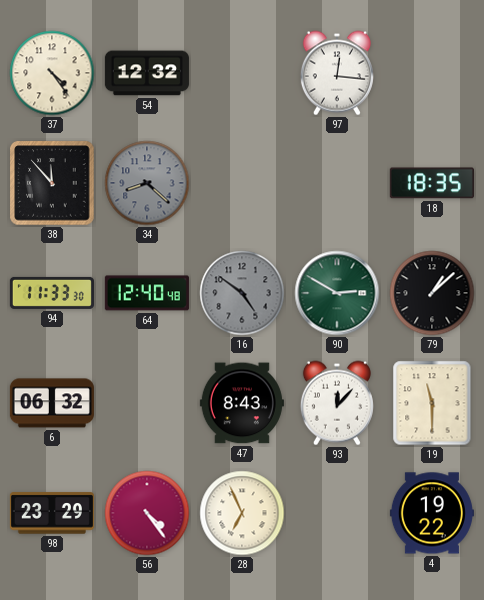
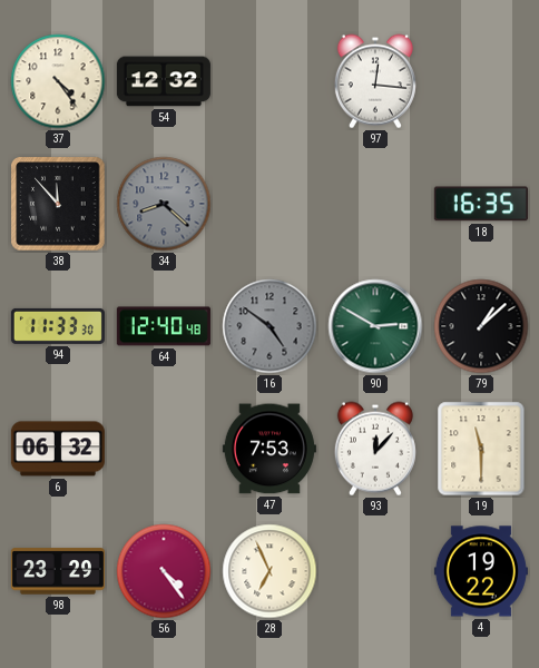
18: 18:35 -> 16:35
47: 8:43 -> 7:53
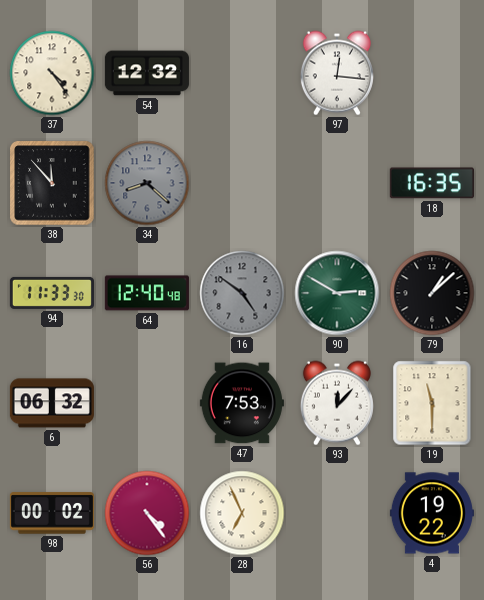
98: 23:29 -> 00:02
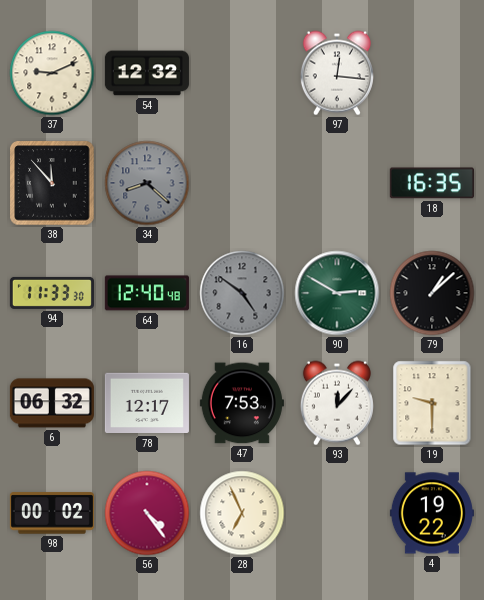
37: 4:24 -> 9:11
78: none -> 12:17
19: 11:30 -> 9:30
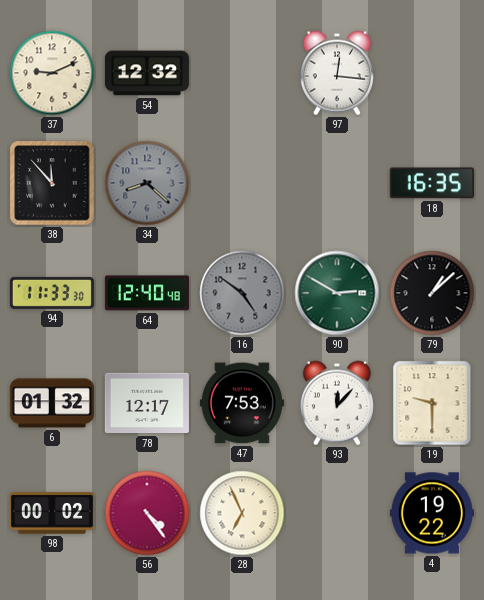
6: 06:32 -> 01:32
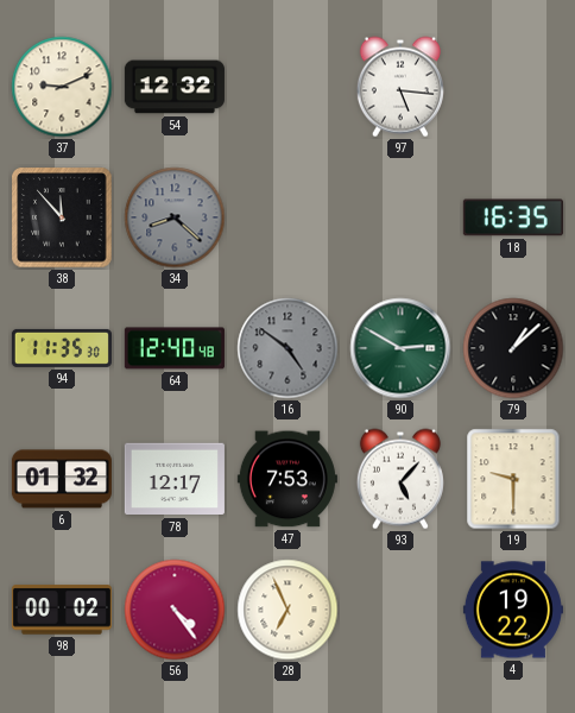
97: 12:16 -> 5:16
94: 11:33 -> 11:35
93: 12:07 -> 5:07
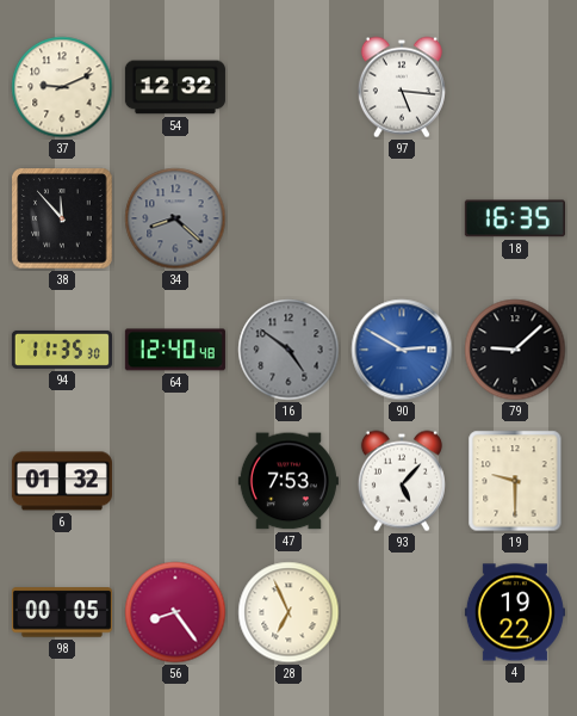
90 dial: green -> blue
79: 1:08 -> 9:08
78: 12:17 -> none
98: 00:02 -> 00:05
56: 4:24 -> 8:24
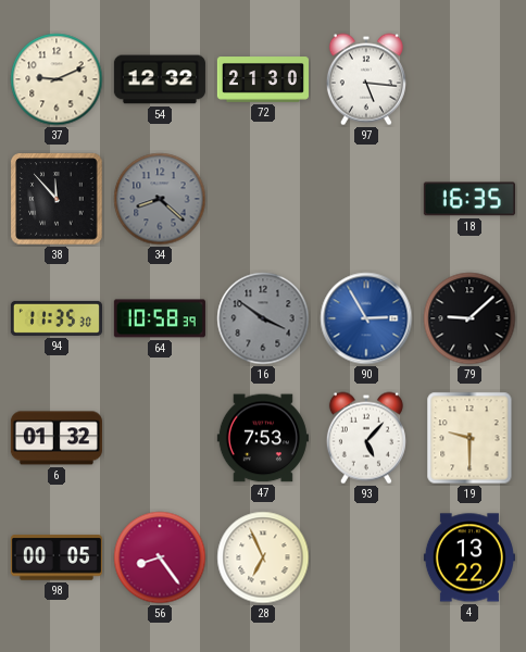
72: none -> 21:30
64: 12:40 -> 10:58
16: 4:51 -> 3:51
90: 2:50 -> 2:55
4: 19:22 -> 13:22
